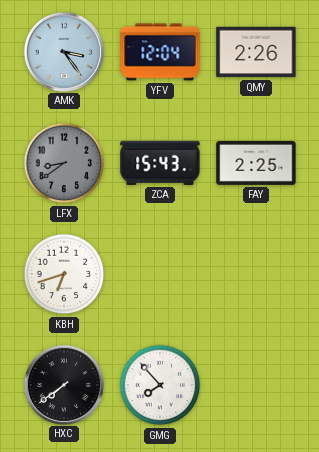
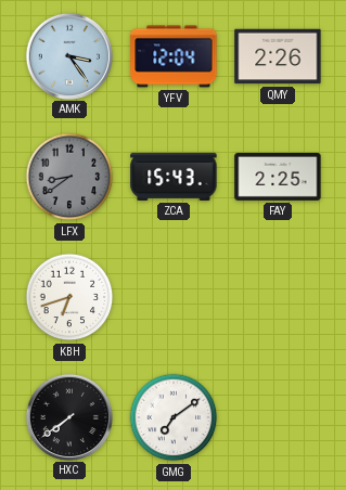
GMG: 7:53 -> 7:09
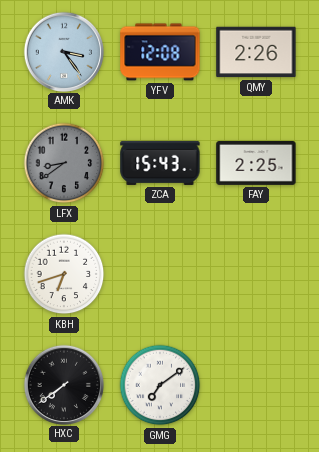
YFV: 12:04 -> 12:08
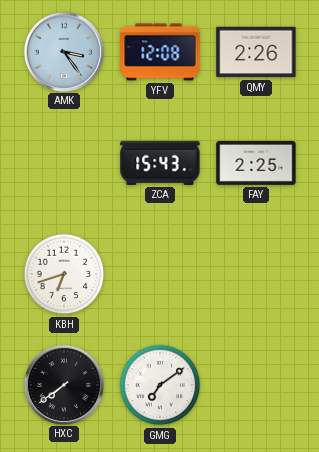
LFX: 8:39 -> none
